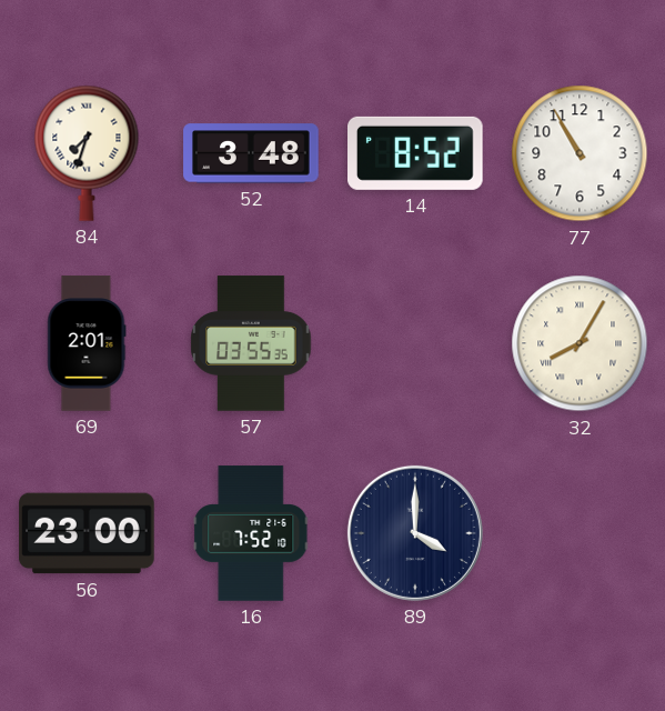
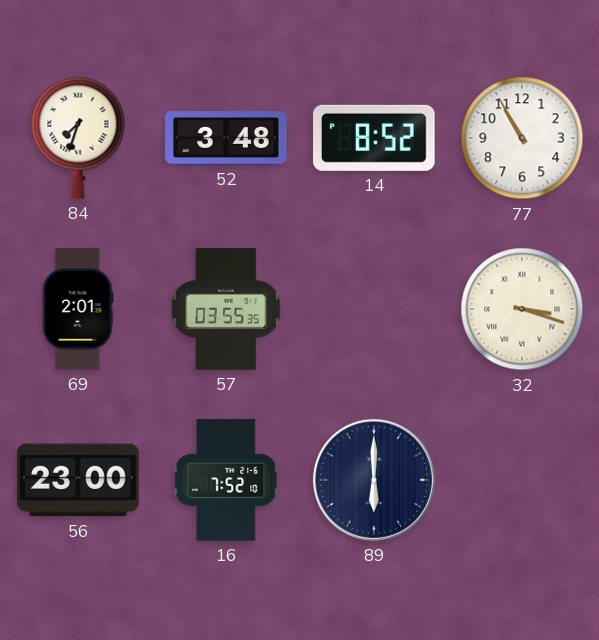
32: 8:05 -> 3:18
89: 4:00 -> 6:00
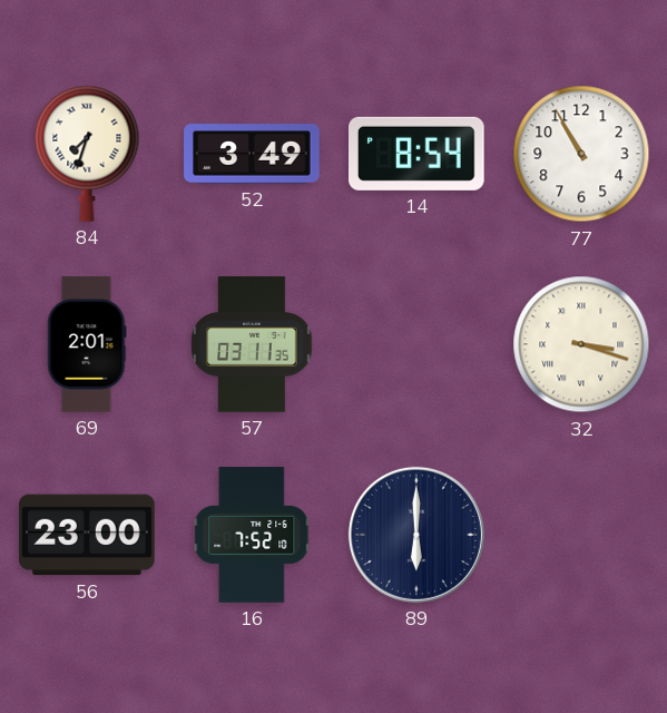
52: 3:48 -> 3:49
14: 8:52 -> 8:54
57: 03:55 -> 03:11
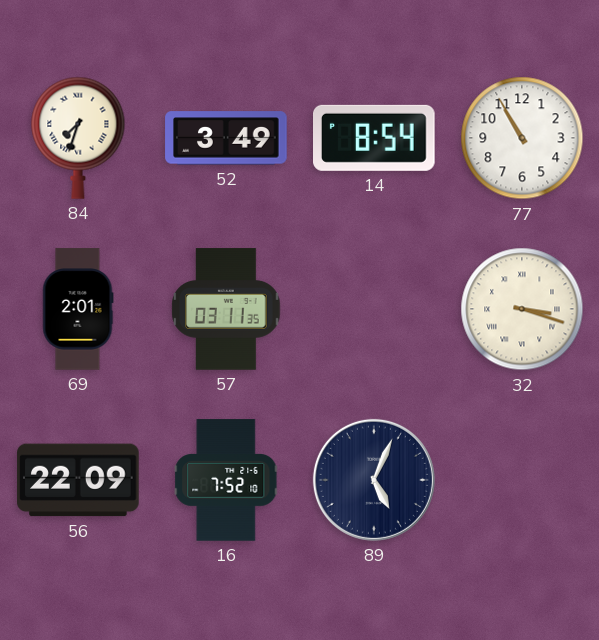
56: 23:00 -> 22:09
89: 6:00 -> 5:04
